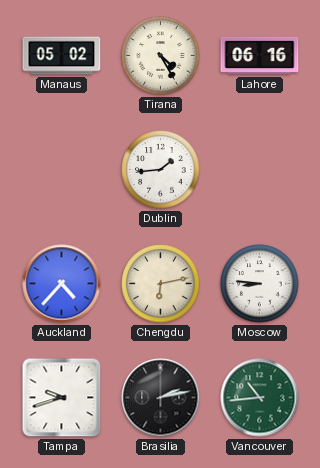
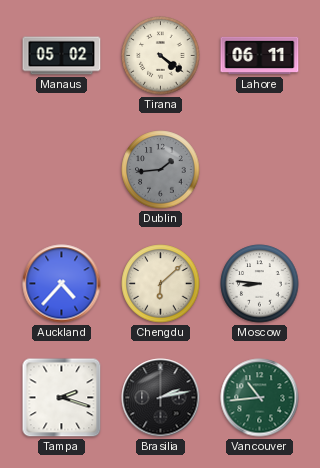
Tirana: 4:25 -> 4:21
Lahore: 06:16 -> 06:11
Dublin dial: white -> grey
Chengdu: 6:13 -> 6:08
Tampa: 9:42 -> 2:18
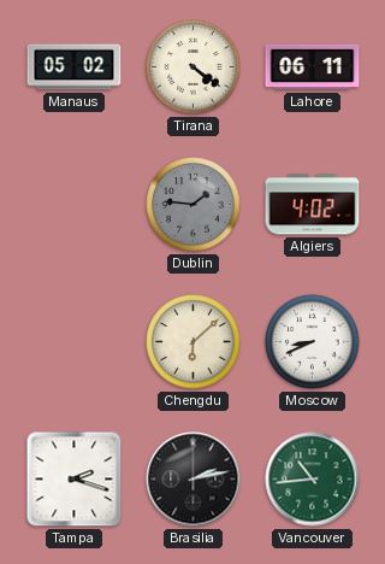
Dublin: 1:44 -> 1:46
Algiers: none -> 4:02
Auckland: 4:37 -> none
Moscow: 8:46 -> 8:41
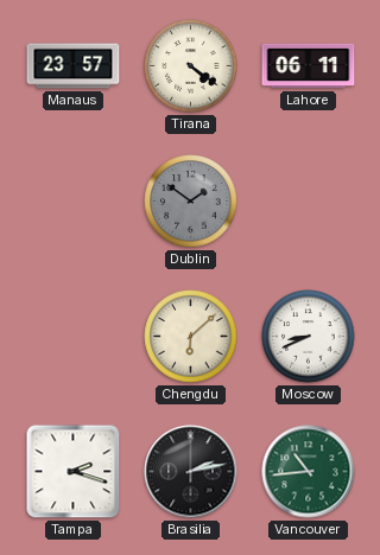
Manaus: 05:02 -> 23:57
Dublin: 1:46 -> 1:51
Algiers: 4:02 -> none
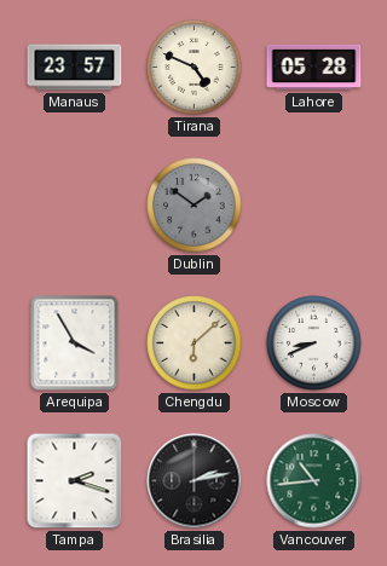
Tirana: 4:21 -> 4:49
Lahore: 06:11 -> 05:28
Arequipa: none -> 3:55
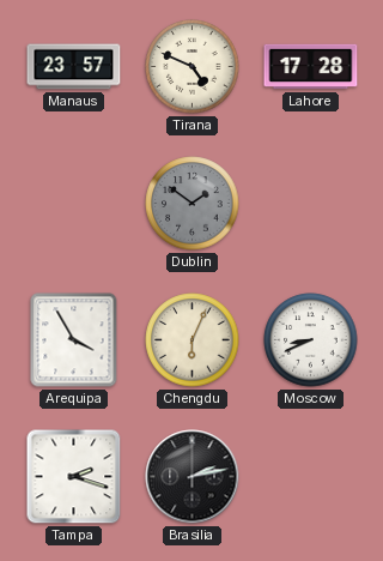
Lahore: 05:28 -> 17:28
Chengdu: 6:08 -> 6:04
Vancouver: 10:44 -> none
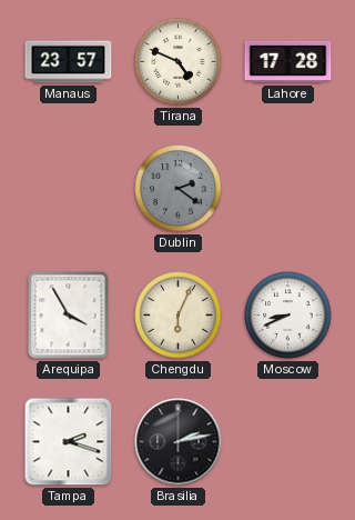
Dublin: 1:51 -> 2:21
